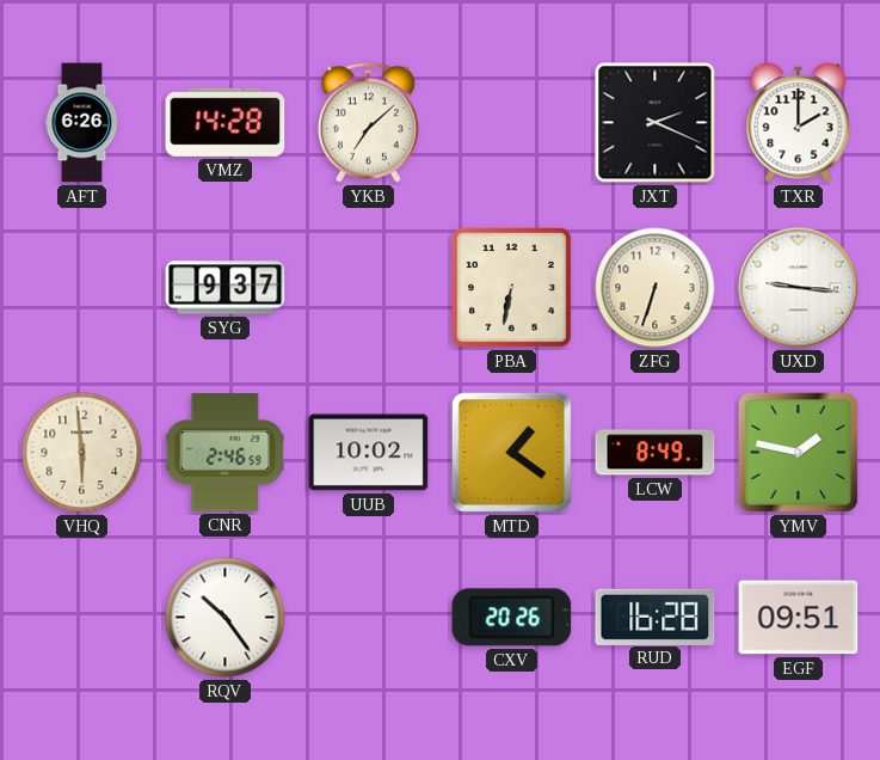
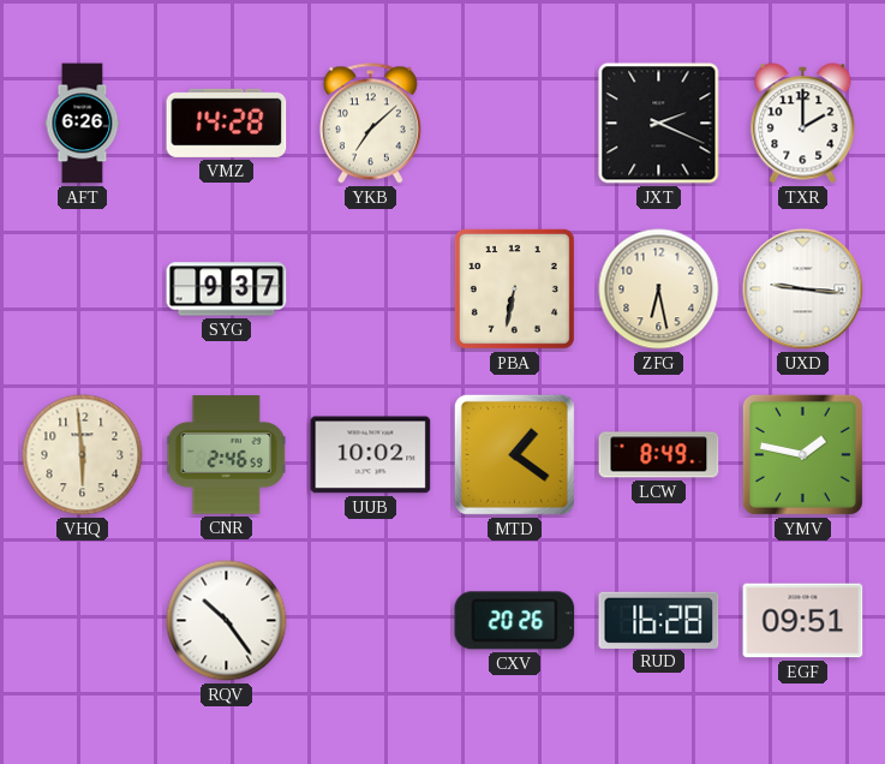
ZFG: 6:33 -> 6:28
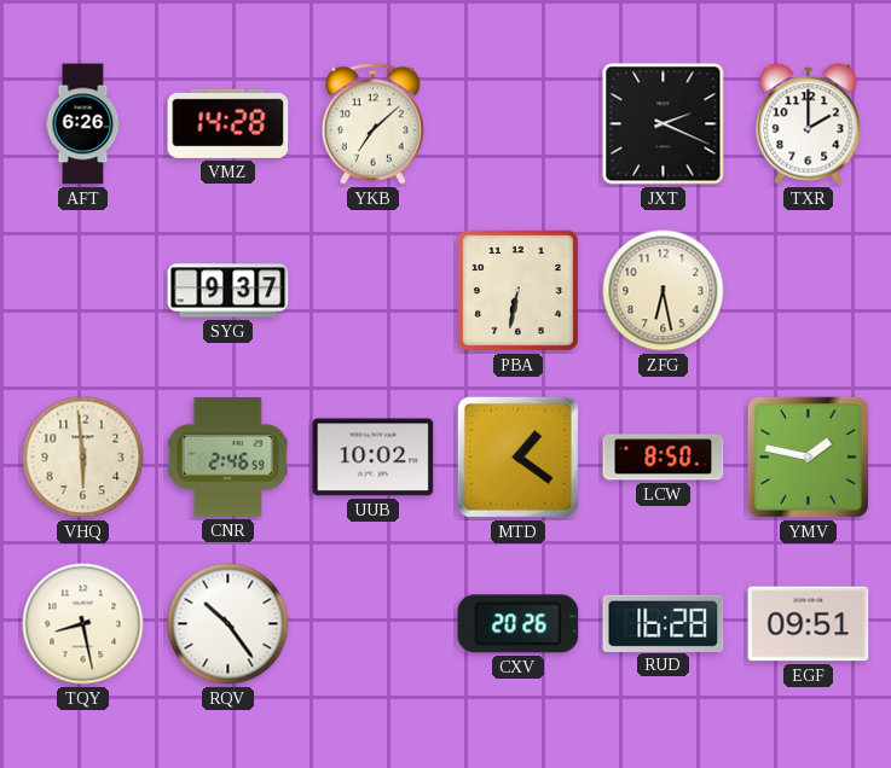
UXD: 9:16 -> none
LCW: 8:49 -> 8:50
TQY: none -> 8:28
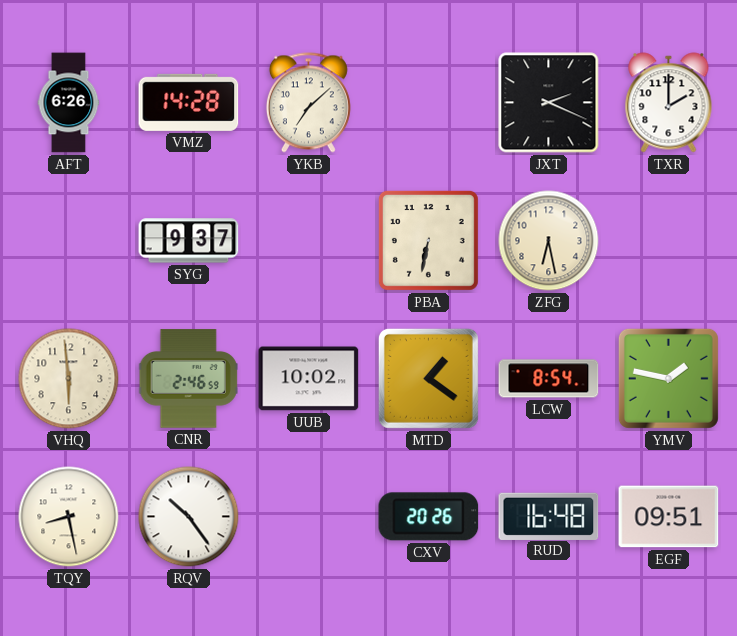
LCW: 8:50 -> 8:54
RUD: 16:28 -> 16:48
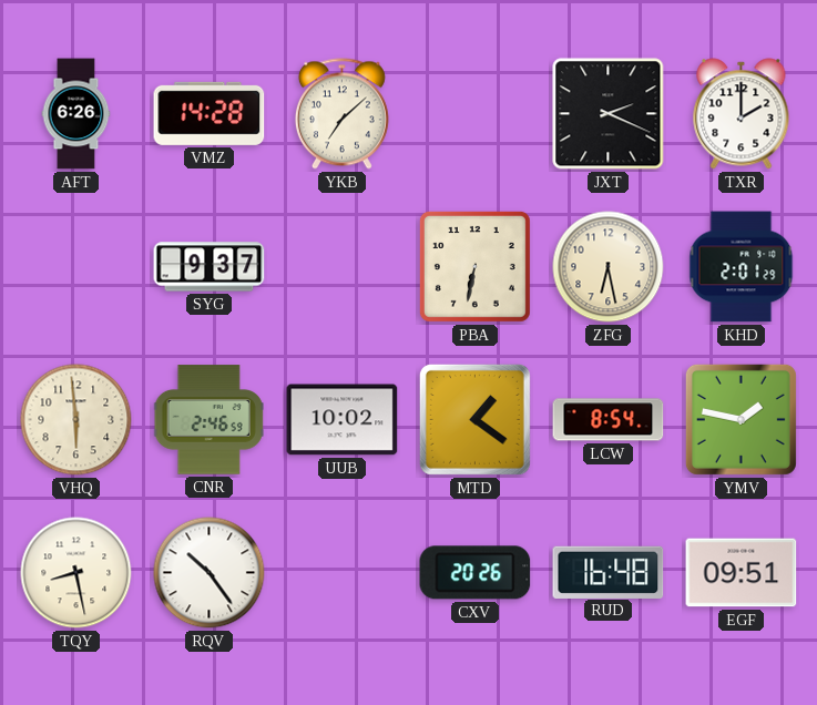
KHD: none -> 2:01
